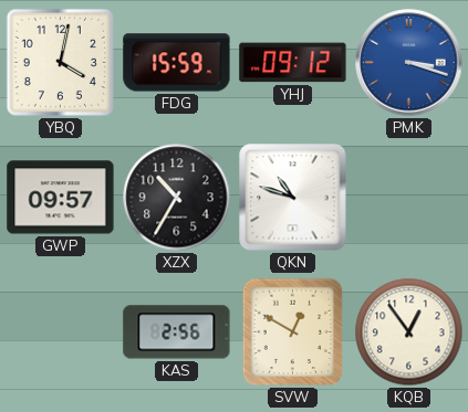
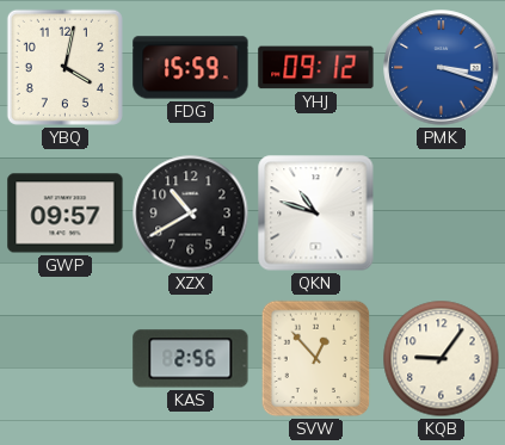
XZX: 10:35 -> 10:40
SVW: 12:50 -> 12:53
KQB: 12:54 -> 9:06
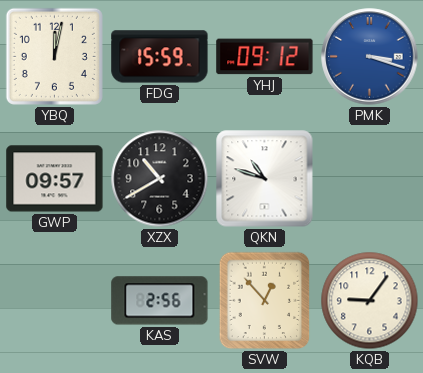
YBQ: 4:02 -> 12:02
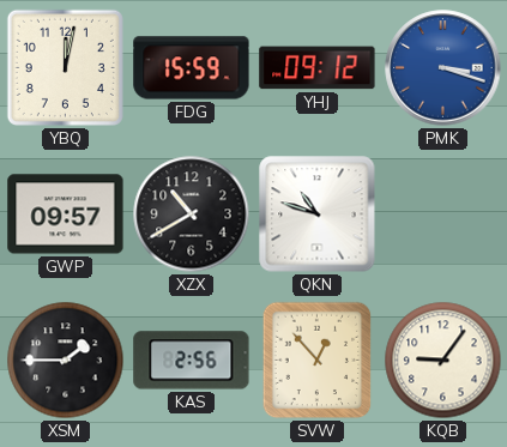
XSM: none -> 1:45
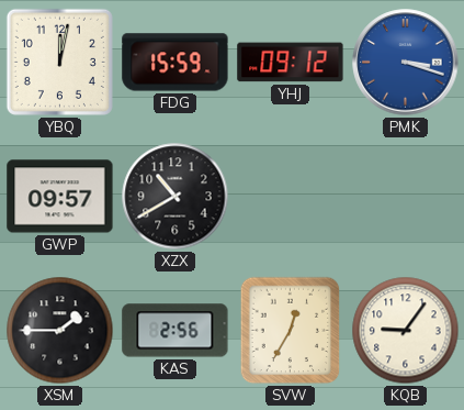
QKN: 10:48 -> none
SVW: 12:53 -> 12:35
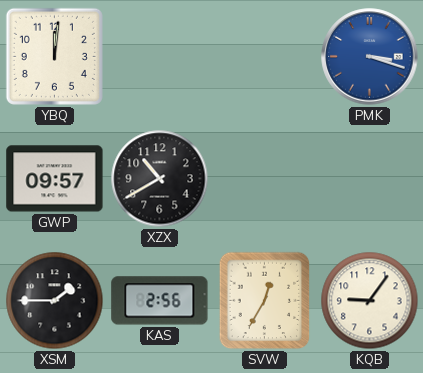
YBQ: 12:02 -> 12:01
FDG: 15:59 -> none
YHJ: 09:12 -> none
